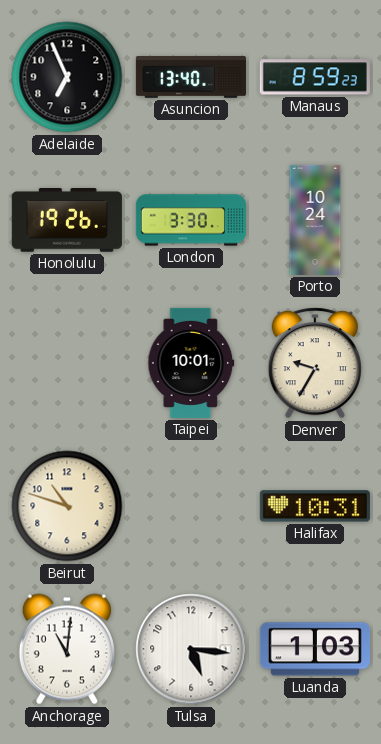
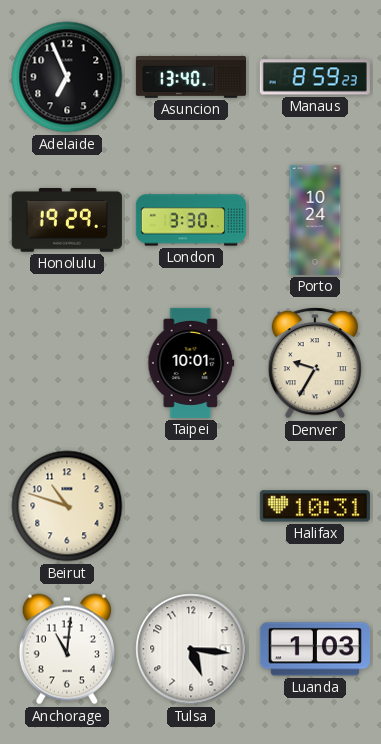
Honolulu: 19:26 -> 19:29
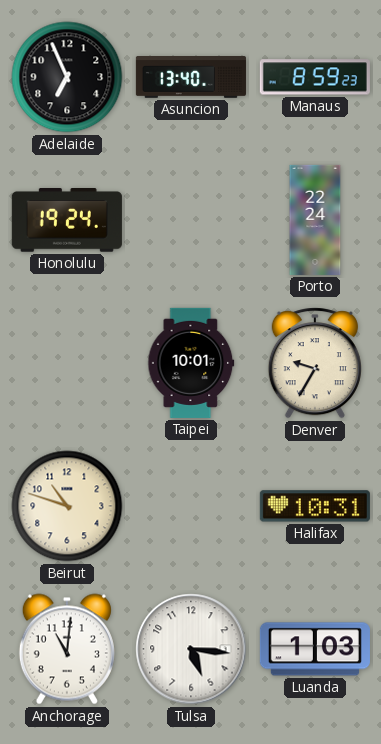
Honolulu: 19:29 -> 19:24
London: 3:30 -> none
Porto: 10:24 -> 22:24
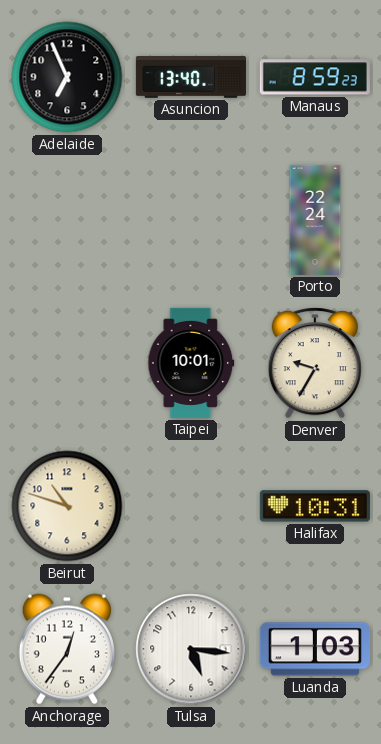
Honolulu: 19:24 -> none
Anchorage: 11:01 -> 12:36
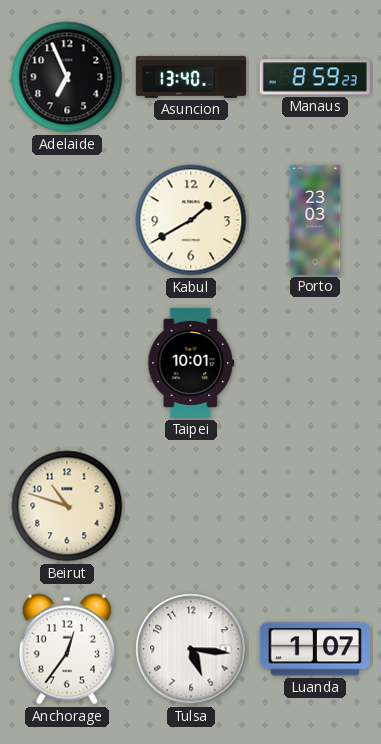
Kabul: none -> 1:40
Porto: 22:24 -> 23:03
Denver: 9:35 -> none
Halifax: 10:31 -> none
Luanda: 1:03 -> 1:07
